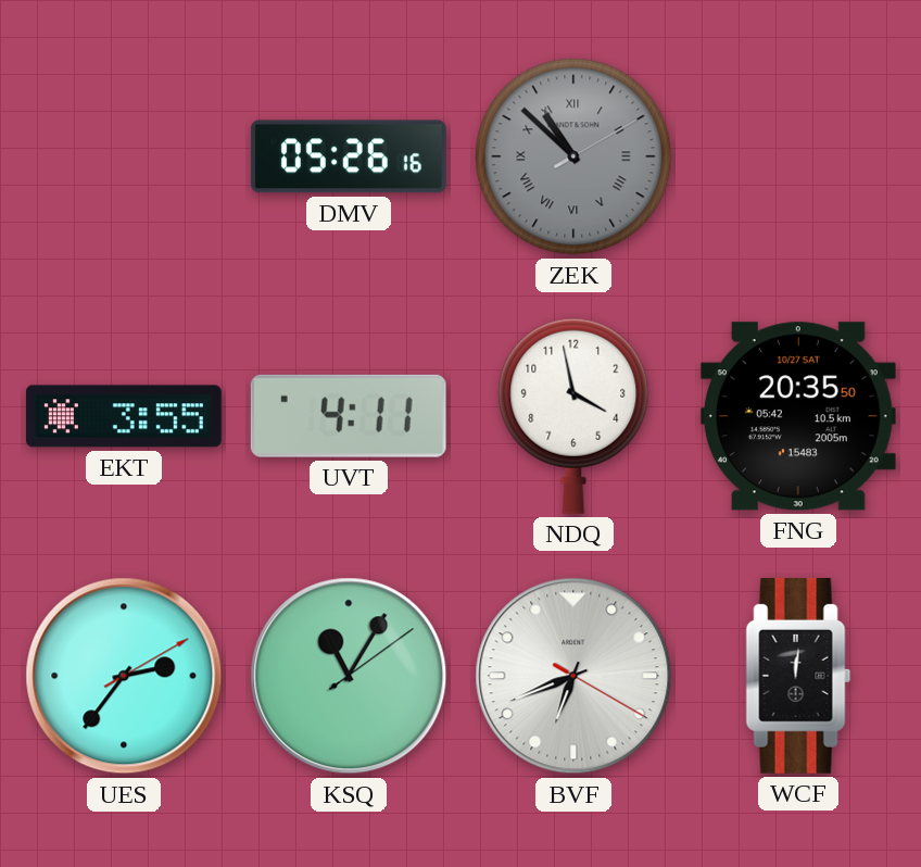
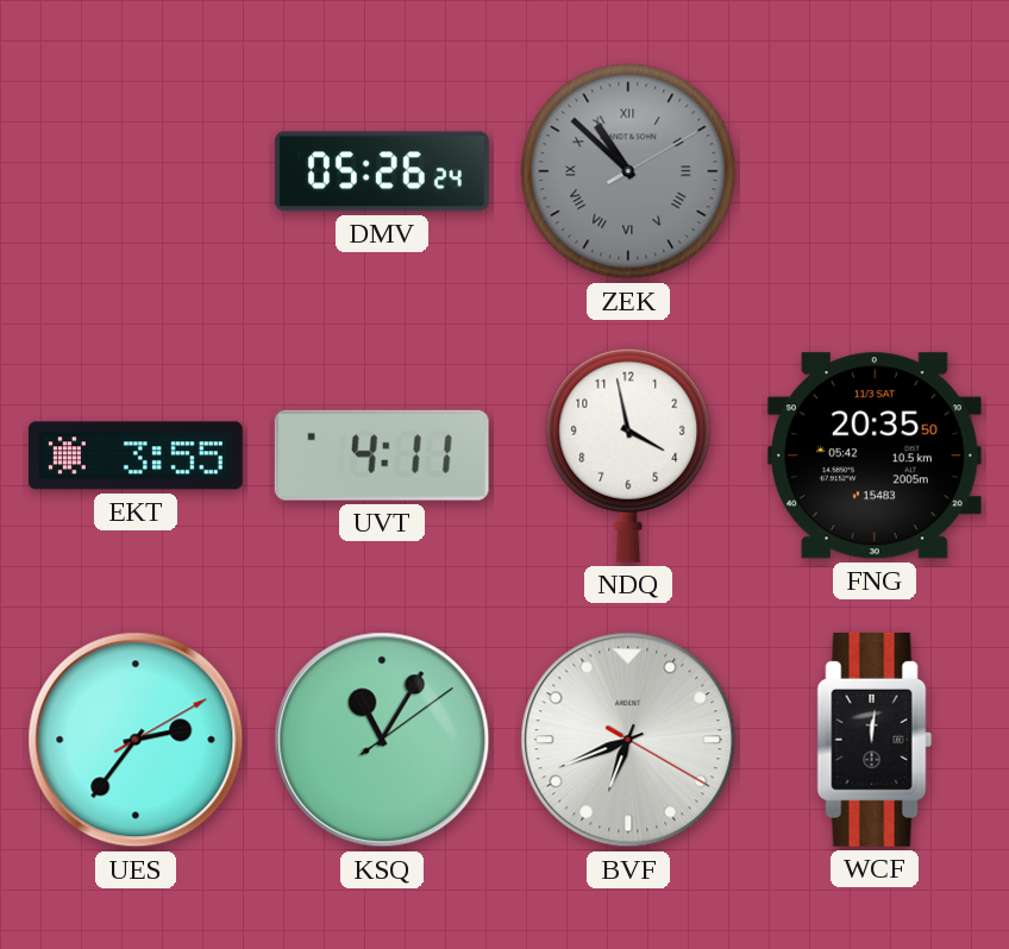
DMV: 05:26:16 -> 05:26:24
FNG date: 10/27 SAT -> 11/3 SAT
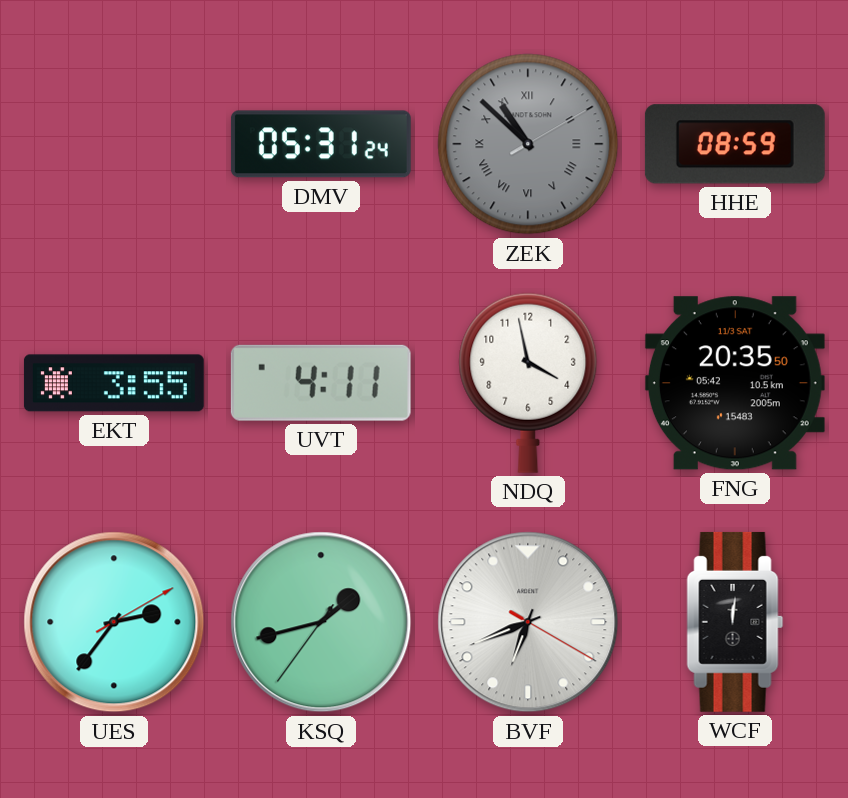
DMV: 05:26 -> 05:31
HHE: none -> 08:59
KSQ: 11:05 -> 1:42
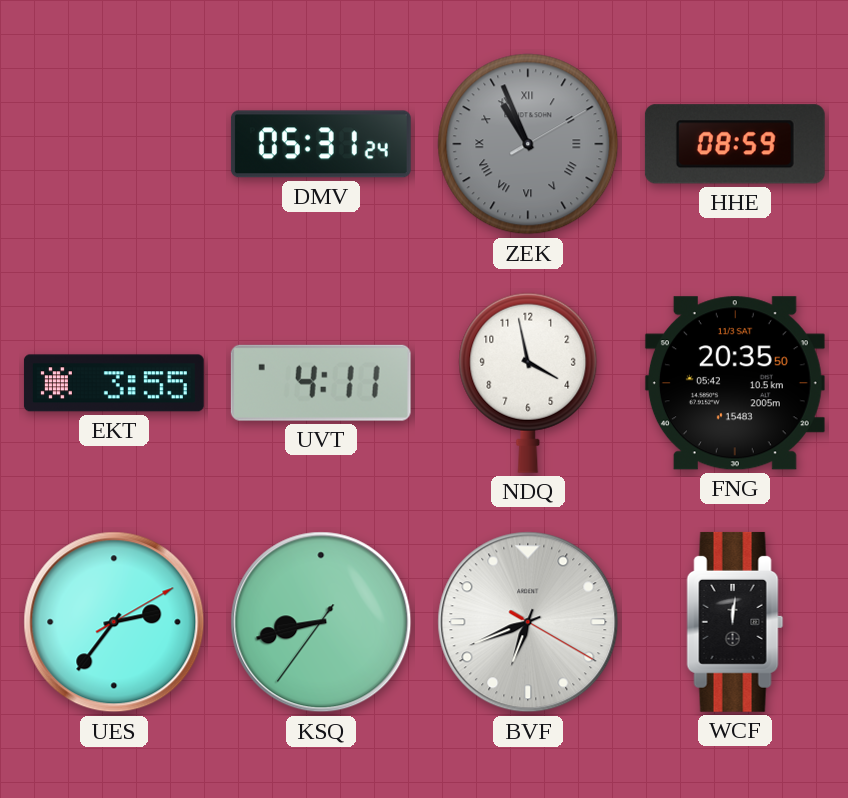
ZEK: 10:52 -> 10:56
KSQ: 1:42 -> 8:42
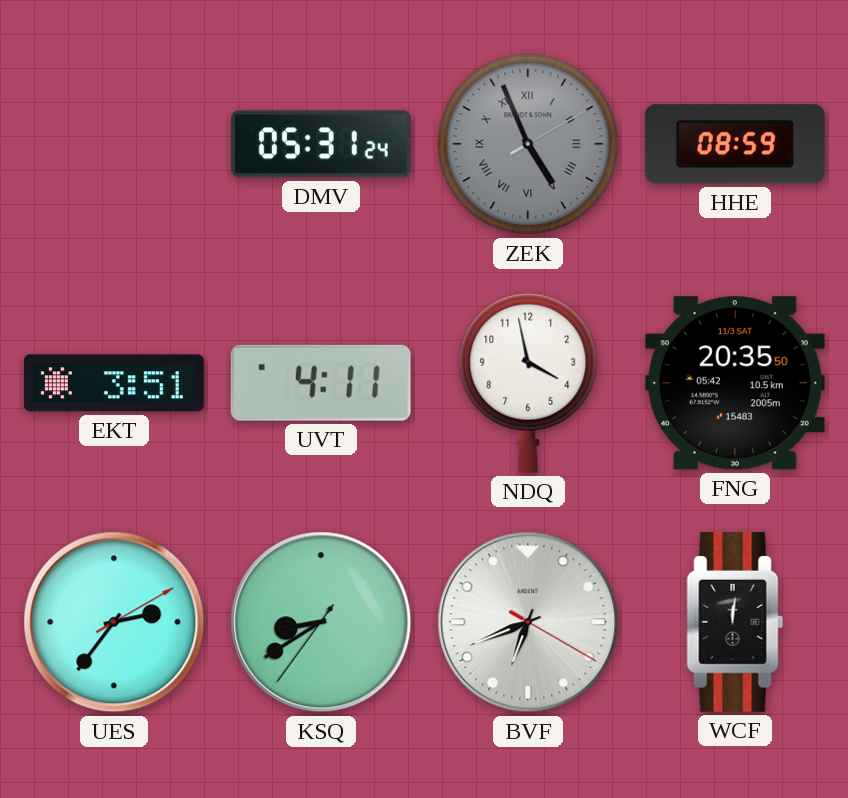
ZEK: 10:56 -> 4:56
EKT: 3:55 -> 3:51
KSQ: 8:42 -> 8:39
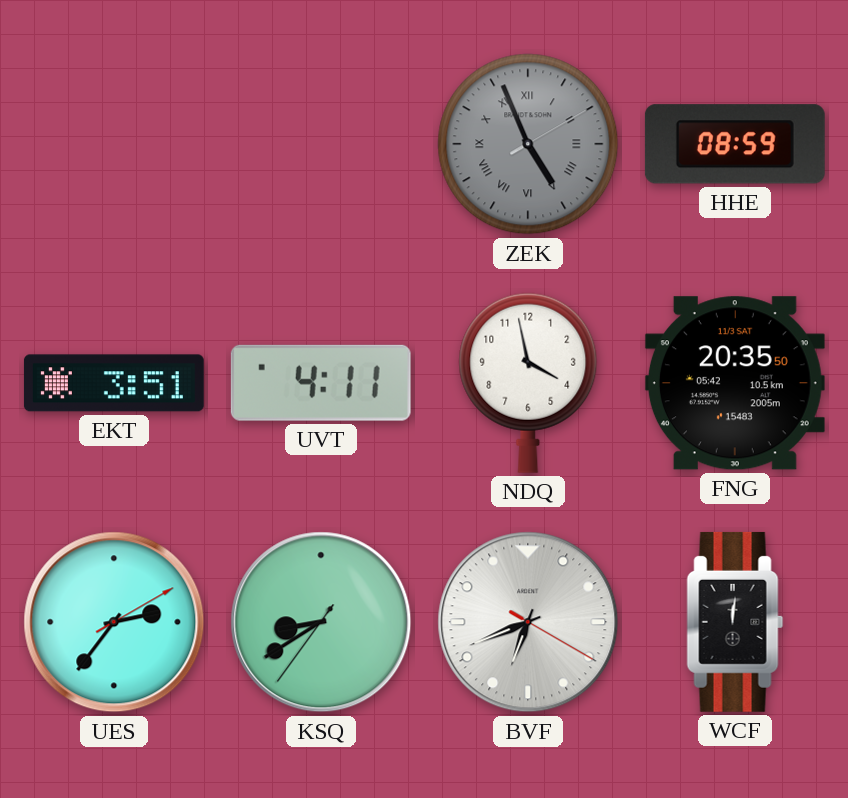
DMV: 05:31 -> none
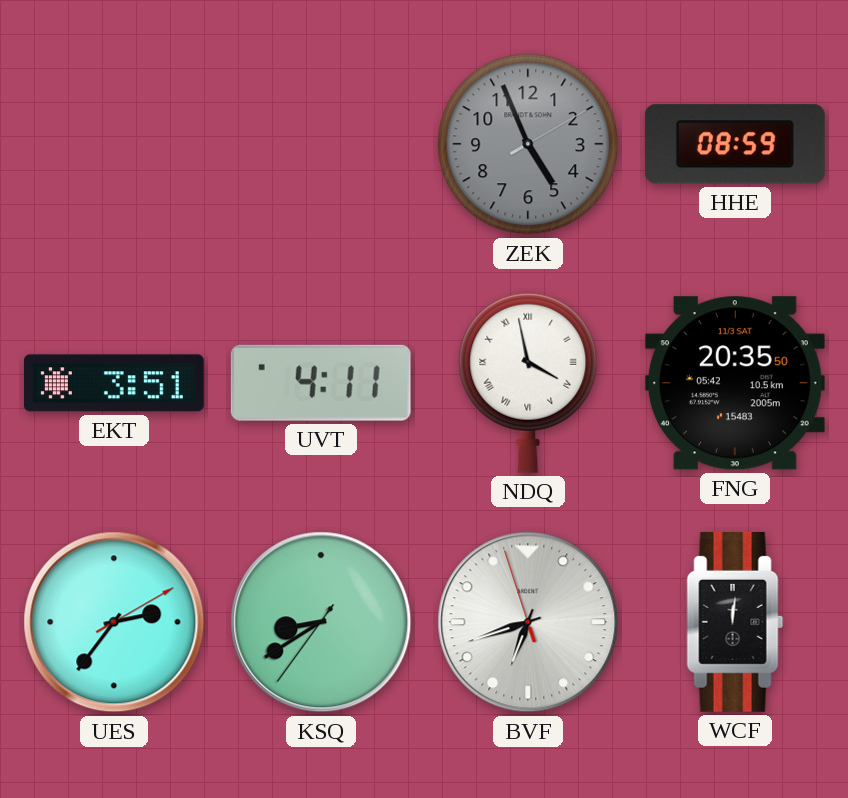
ZEK numerals: Roman -> Arabic
NDQ numerals: Arabic -> Roman
BVF: 6:41:20 -> 6:41:57
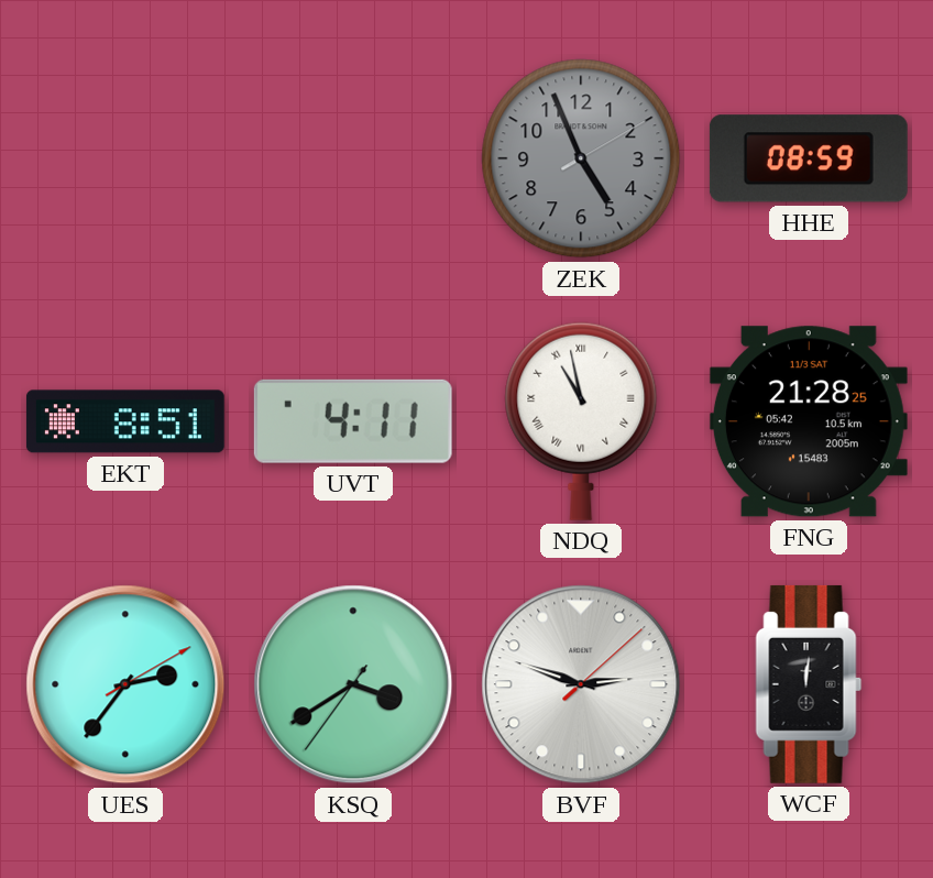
EKT: 3:51 -> 8:51
NDQ: 3:58 -> 10:58
FNG: 20:35 -> 21:28
KSQ: 8:39 -> 3:39
BVF: 6:41 -> 2:48
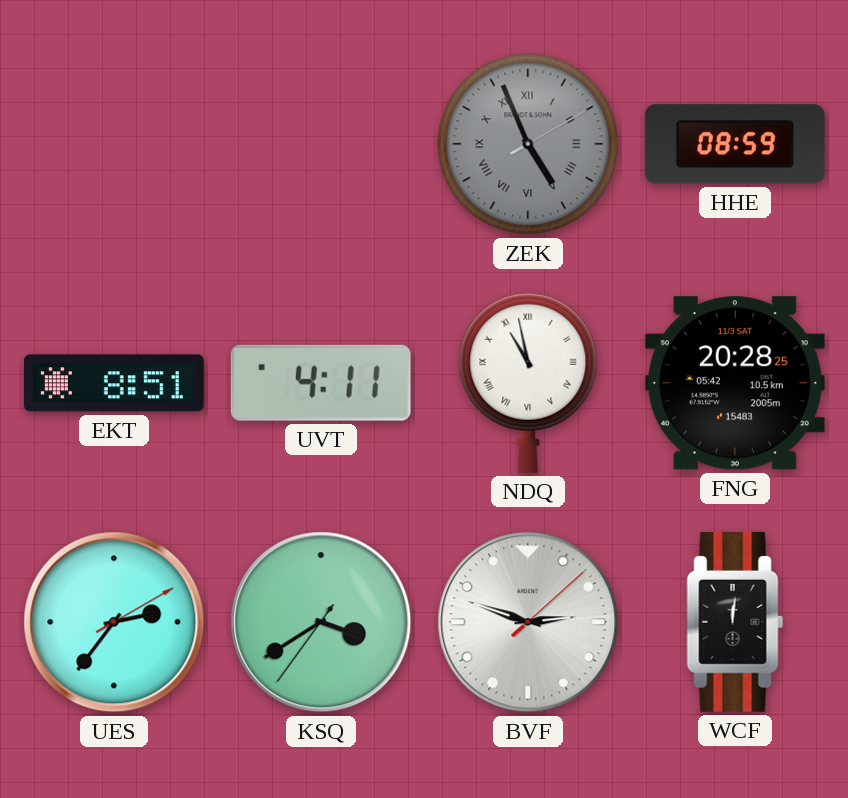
ZEK numerals: Arabic -> Roman
FNG: 21:28 -> 20:28
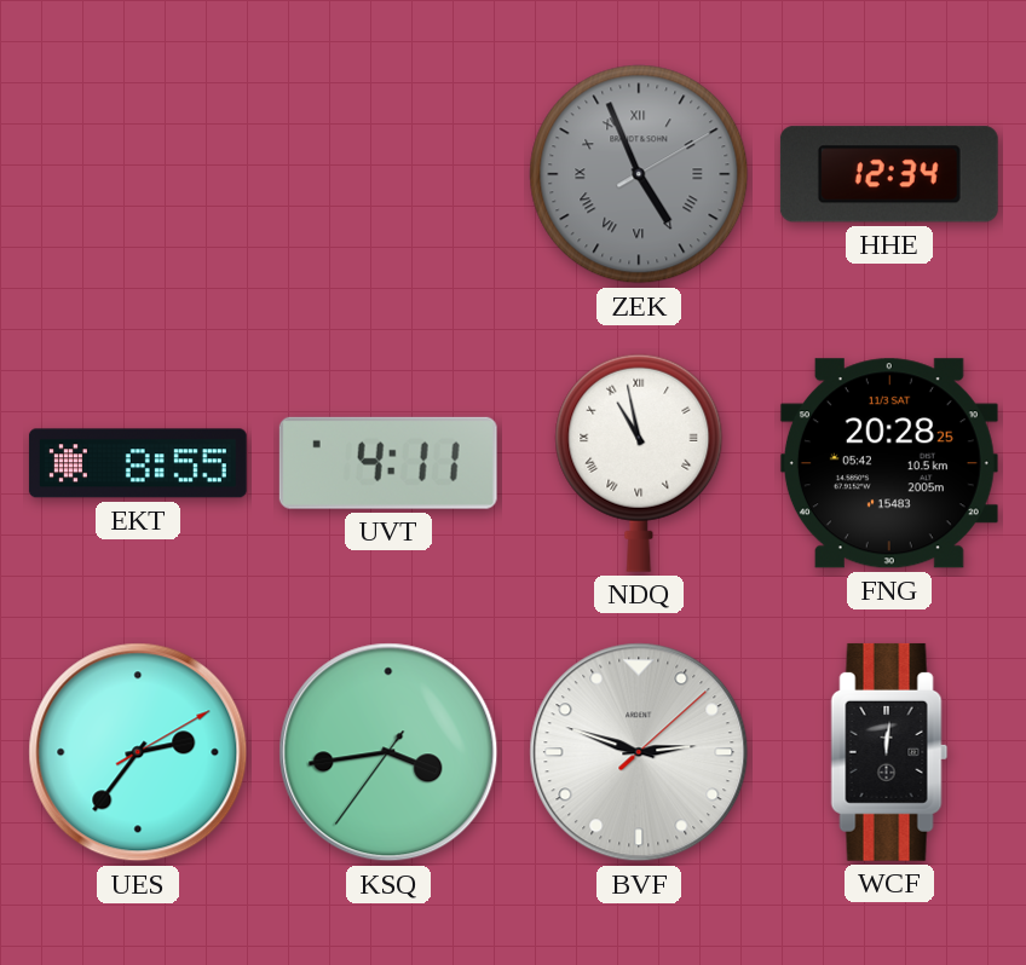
HHE: 08:59 -> 12:34
EKT: 8:51 -> 8:55
KSQ: 3:39 -> 3:43
